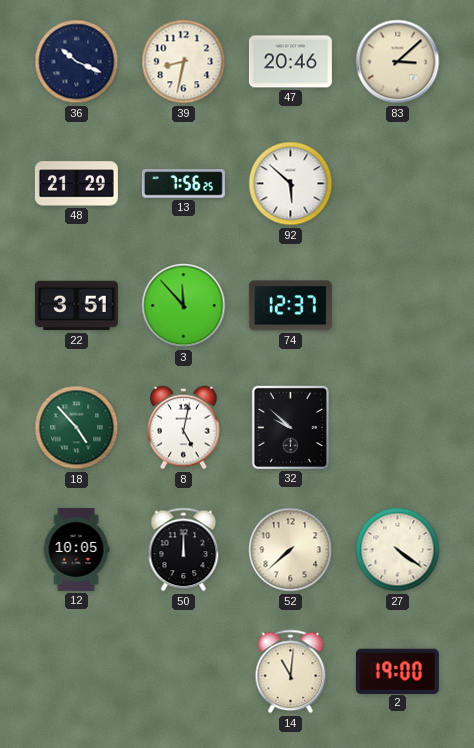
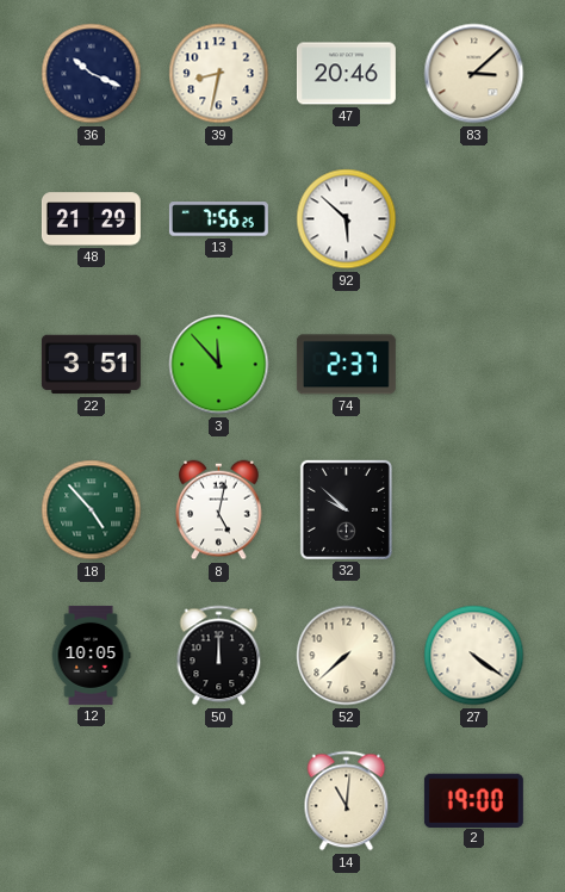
74: 12:37 -> 2:37
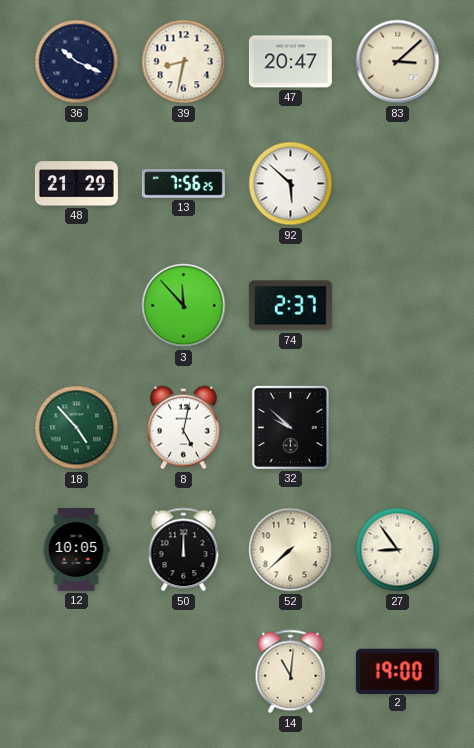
47: 20:46 -> 20:47
22: 3:51 -> none
27: 4:21 -> 8:54
